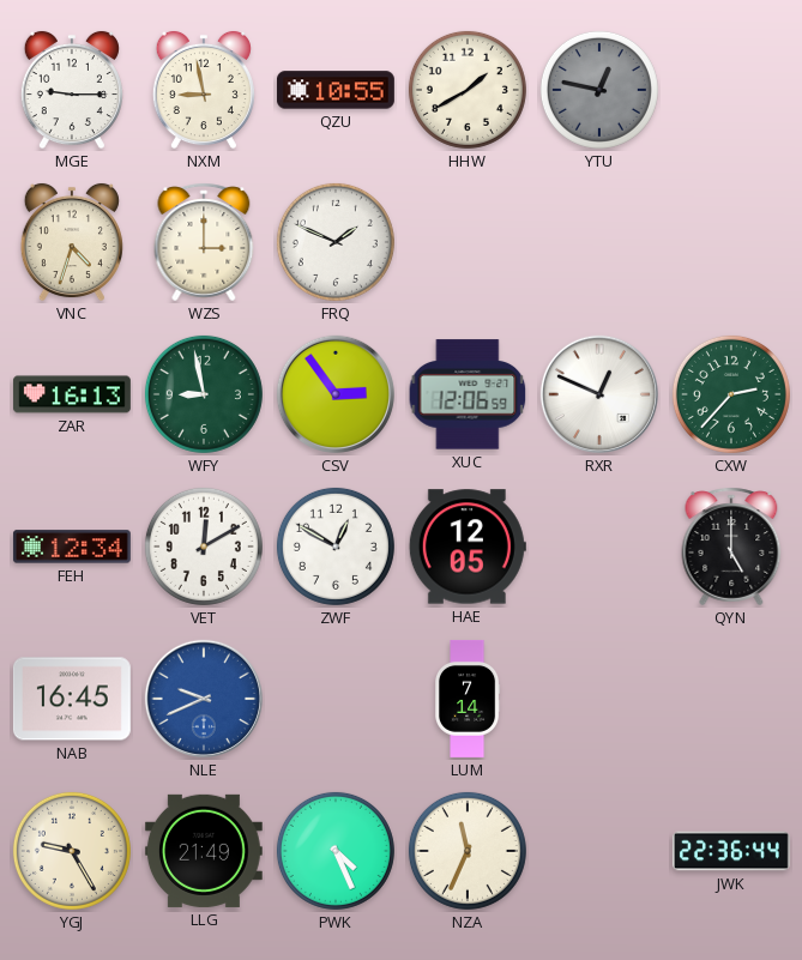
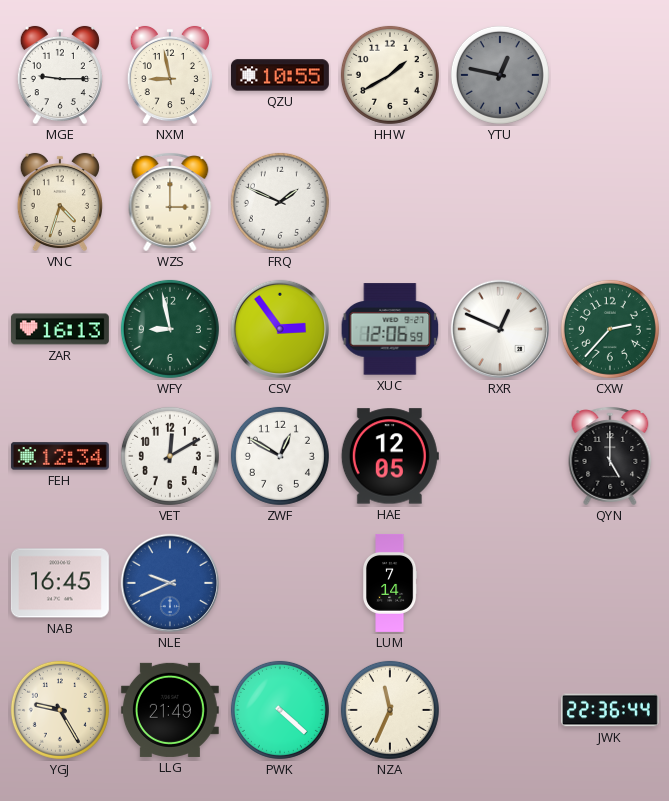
PWK: 4:26 -> 4:22
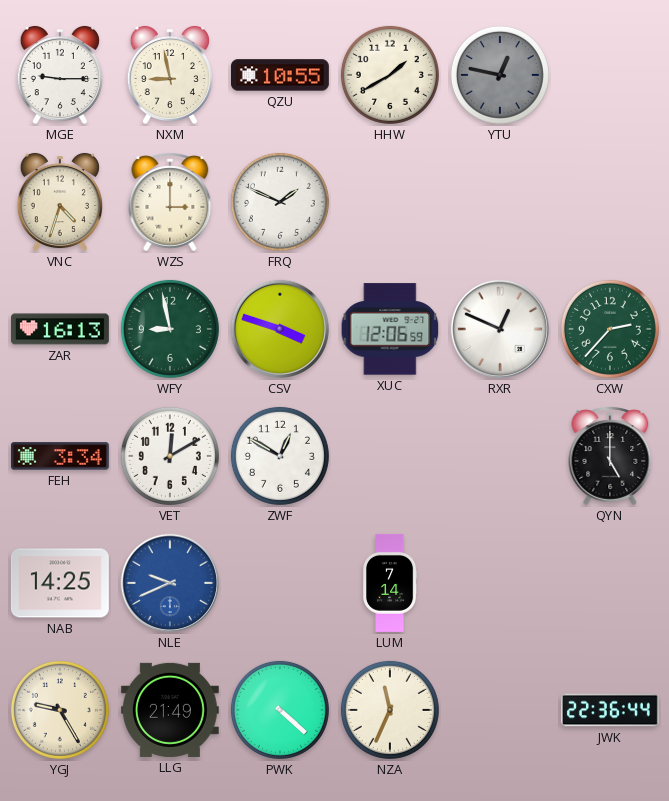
CSV: 2:54 -> 3:48
FEH: 12:34 -> 3:34
HAE: 12:05 -> none
NAB: 16:45 -> 14:25
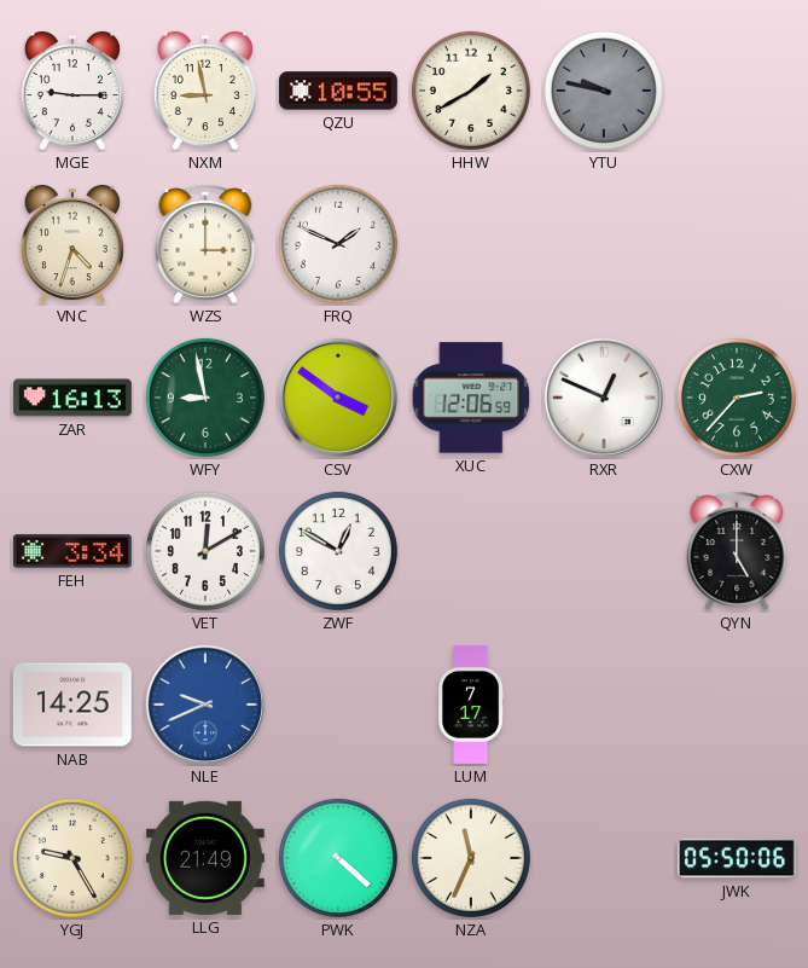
YTU: 12:47 -> 9:47
CSV: 3:48 -> 3:51
LUM: 7:14 -> 7:17
JWK: 22:36 -> 05:50
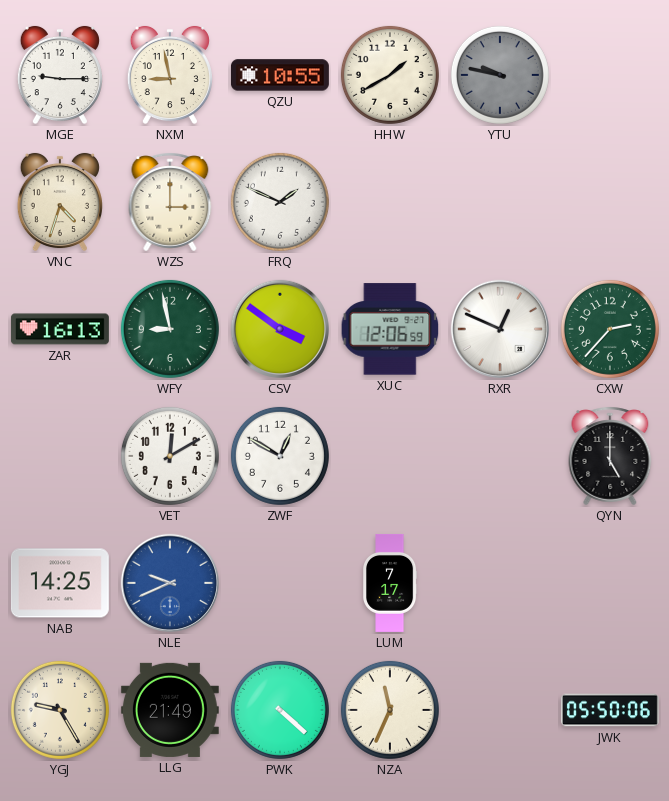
FEH: 3:34 -> none
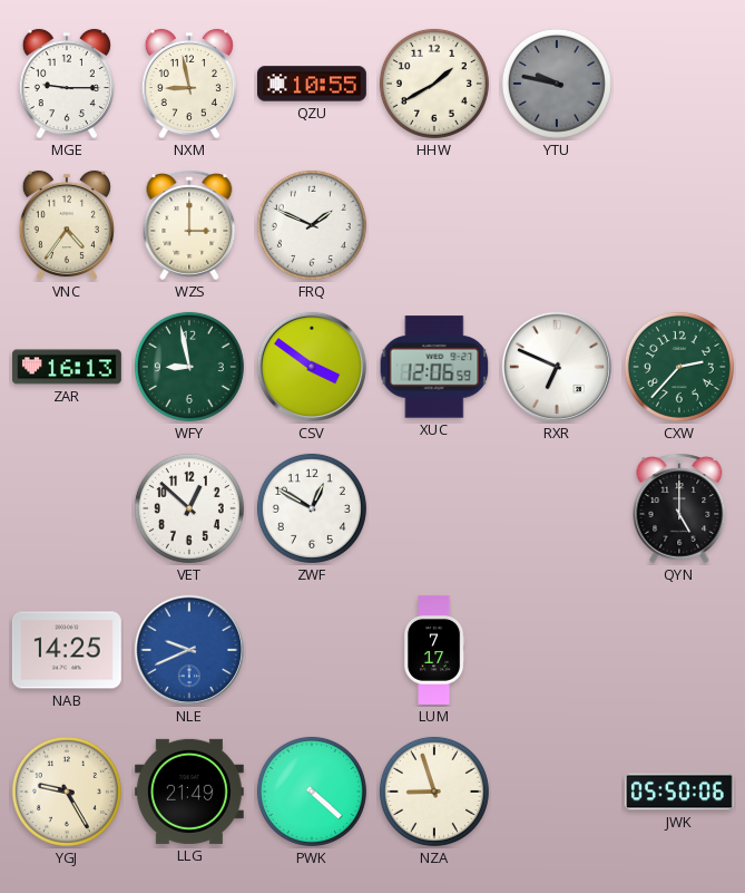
VNC: 4:33 -> 4:36
RXR: 12:49 -> 6:49
VET: 12:10 -> 12:52
NZA: 11:34 -> 8:57
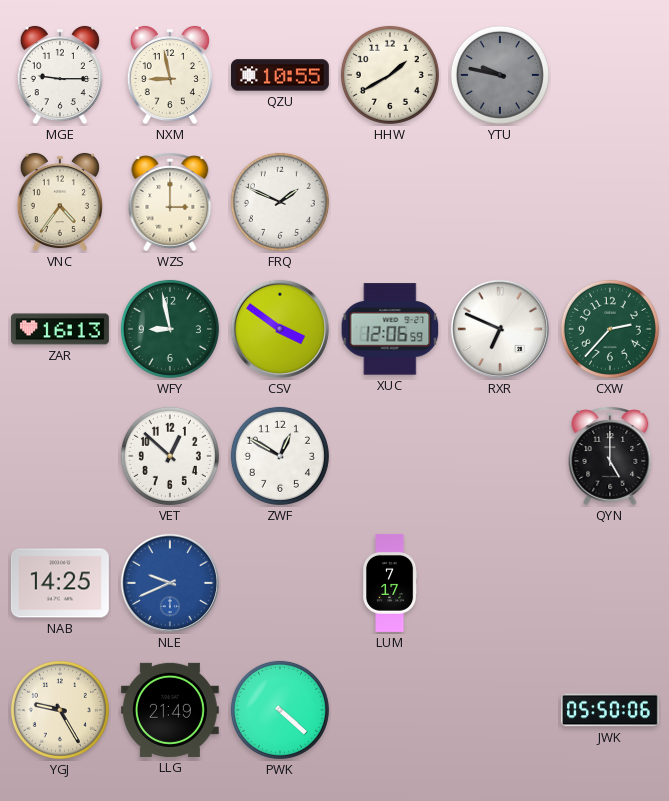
NZA: 8:57 -> none
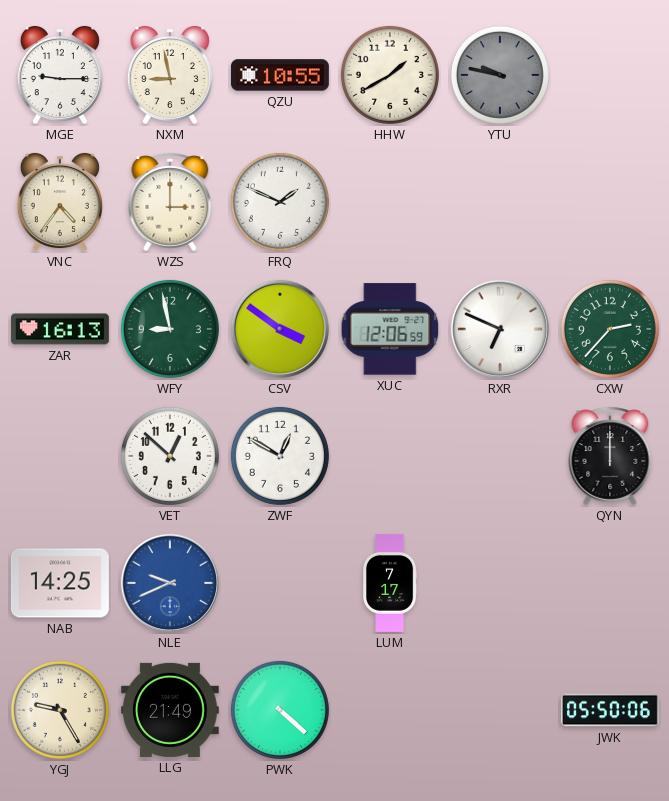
QYN: 5:00 -> 12:00
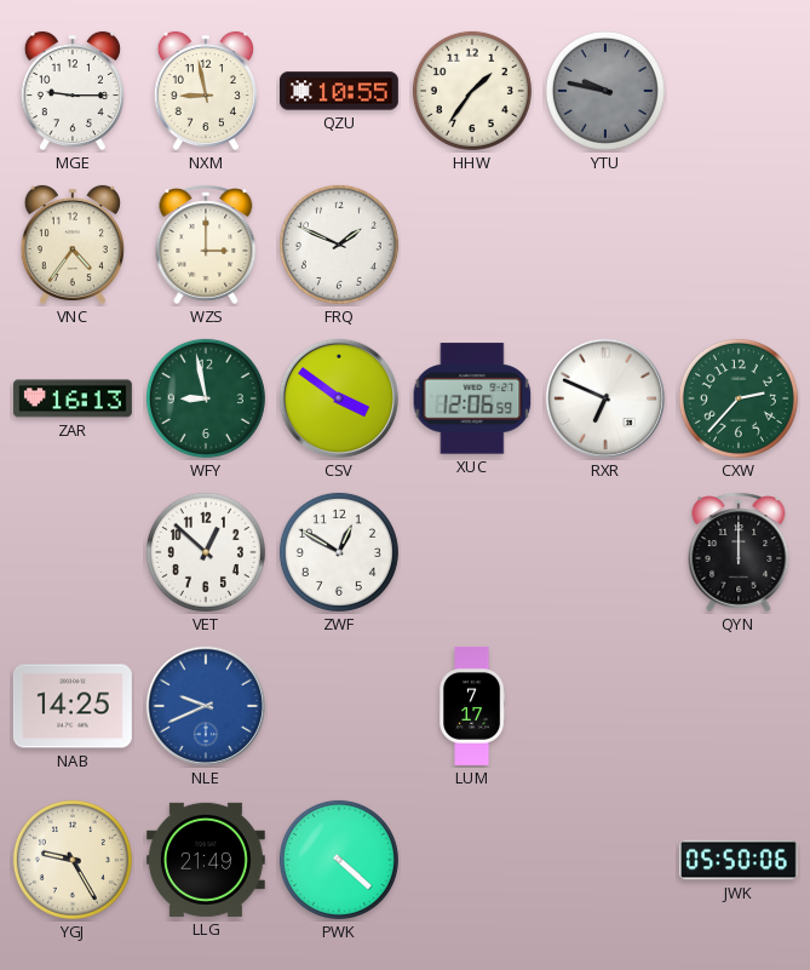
HHW: 1:40 -> 1:36
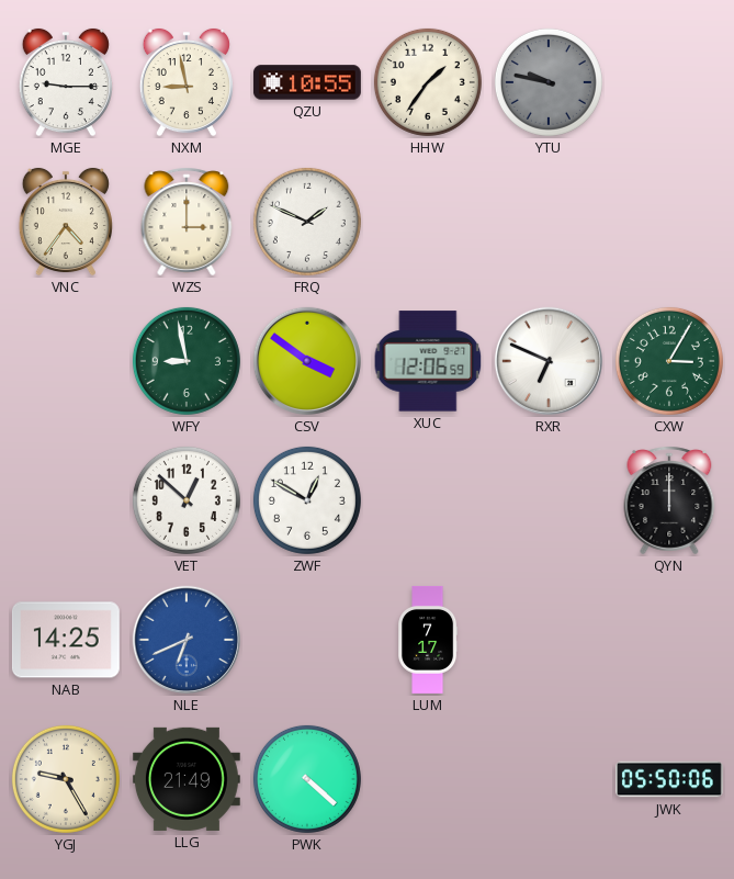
ZAR: 16:13 -> none
CXW: 2:37 -> 3:05
NLE: 9:41 -> 6:41
